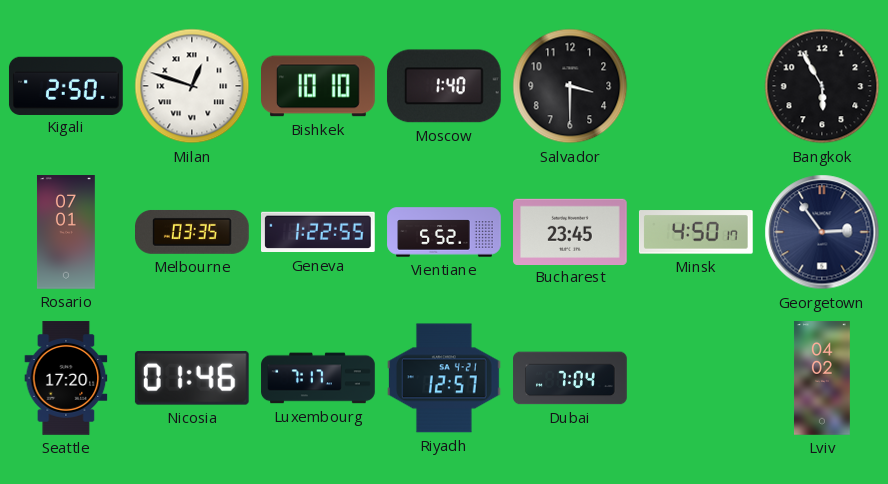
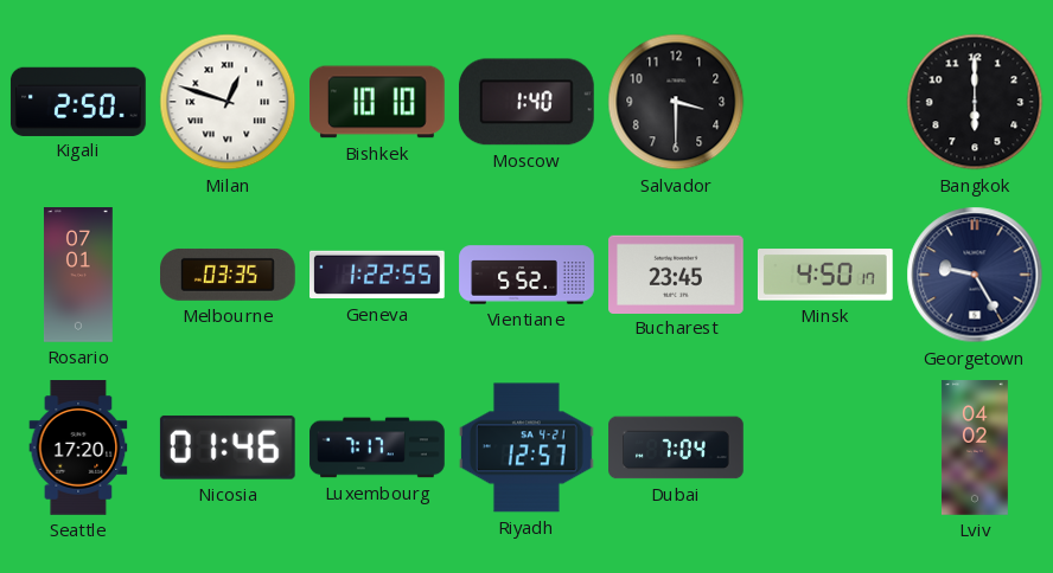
Bangkok: 5:55 -> 6:00
Georgetown: 2:54 -> 9:25
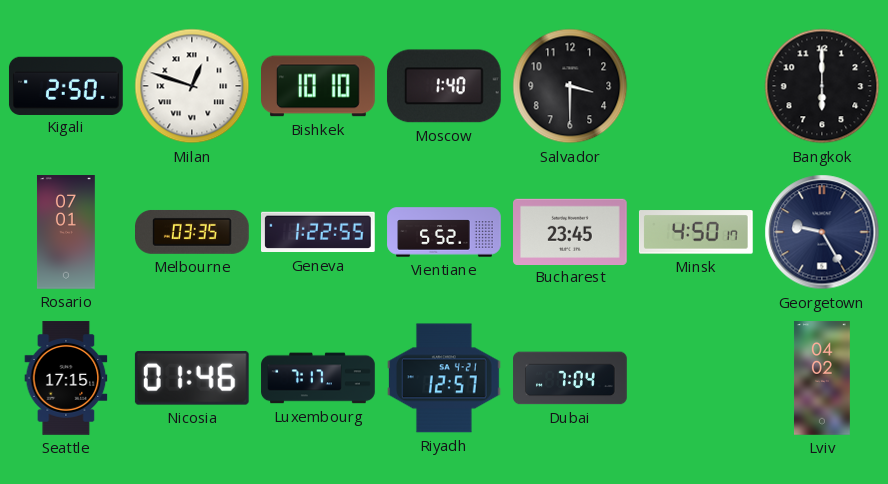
Seattle: 17:20 -> 17:15
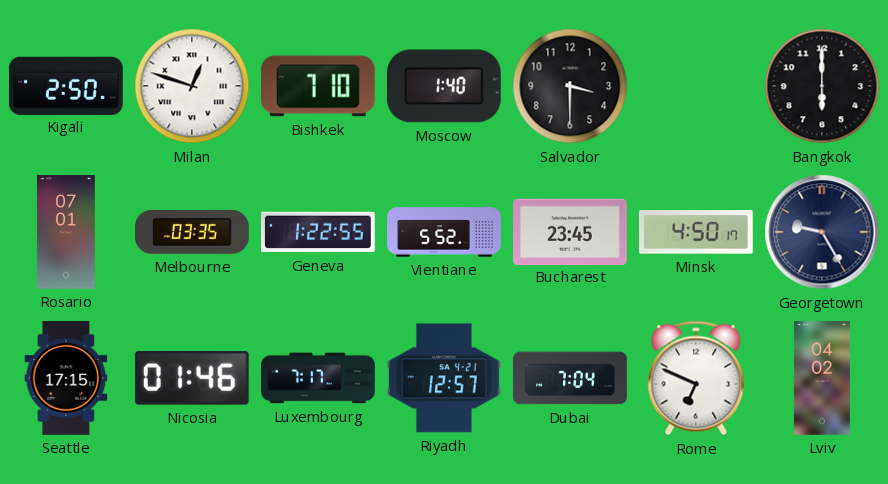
Bishkek: 10:10 -> 7:10
Rome: none -> 6:49
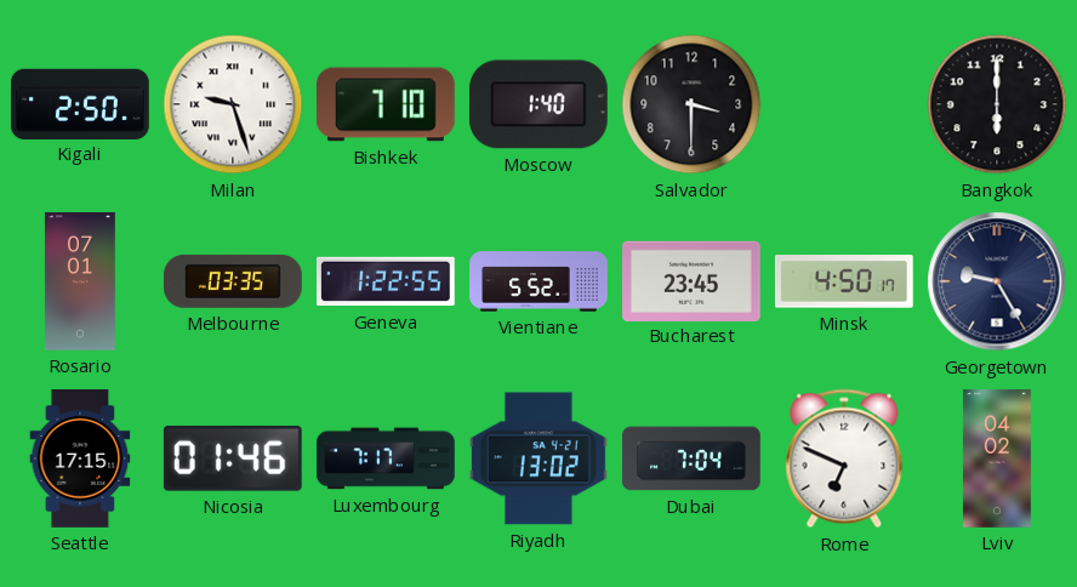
Milan: 12:48 -> 9:27
Riyadh: 12:57 -> 13:02
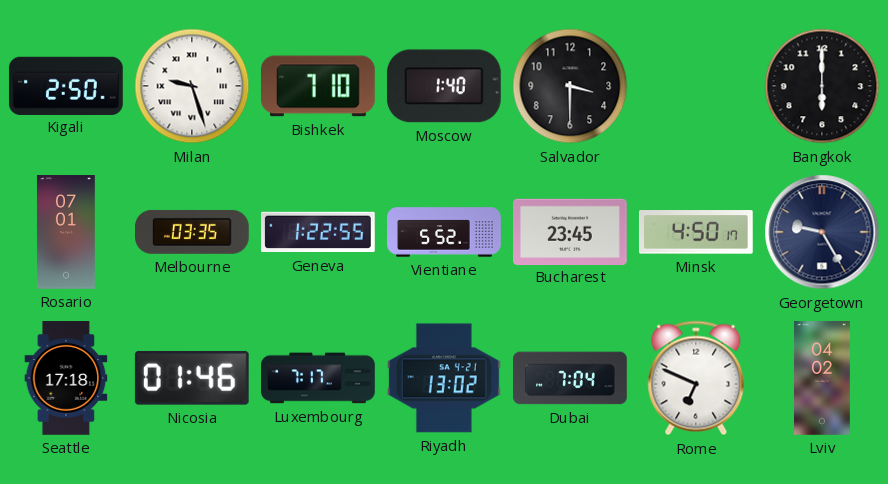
Seattle: 17:15 -> 17:18
